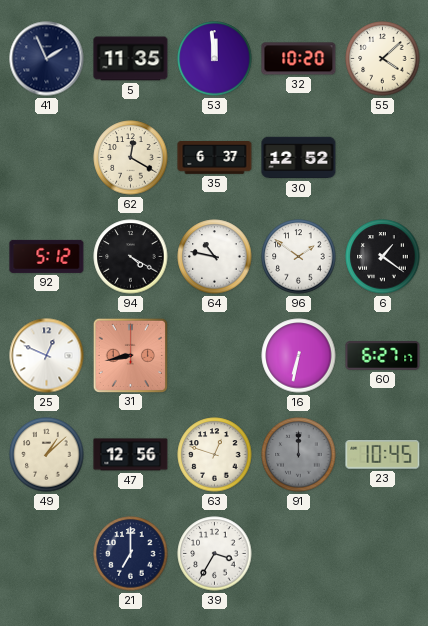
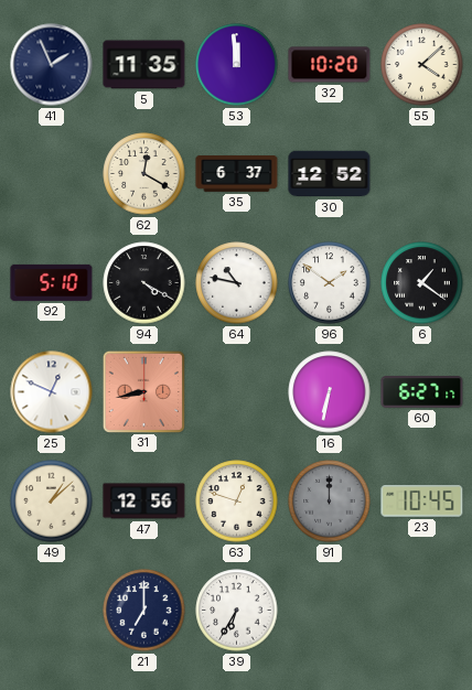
92: 5:12 -> 5:10
39: 3:35 -> 6:35
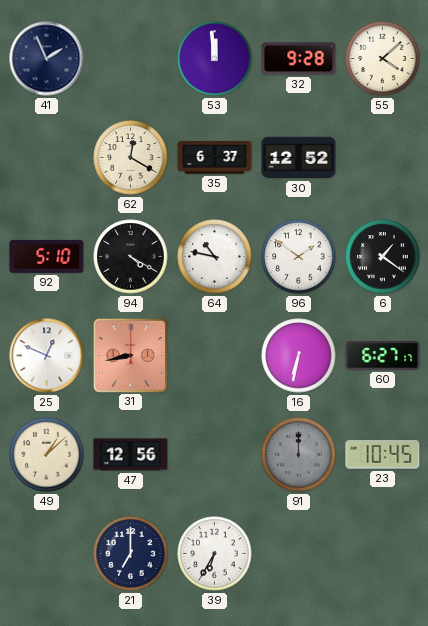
5: 11:35 -> none
32: 10:20 -> 9:28
63: 12:48 -> none
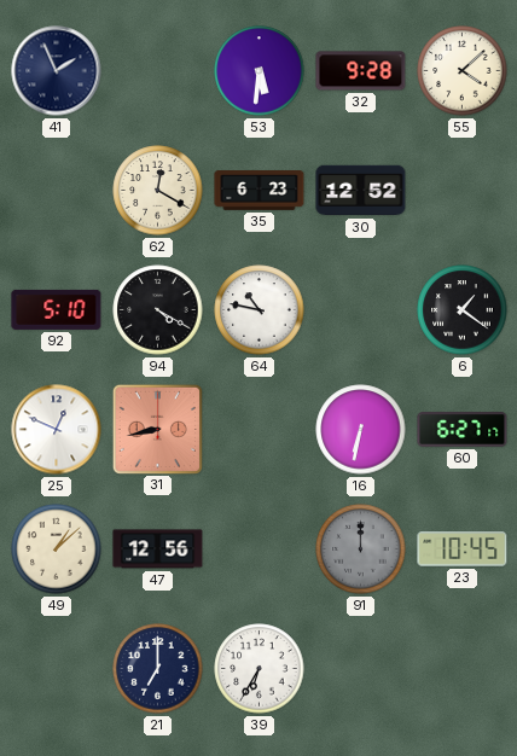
53: 11:59 -> 5:31
35: 6:37 -> 6:23
96: 1:51 -> none
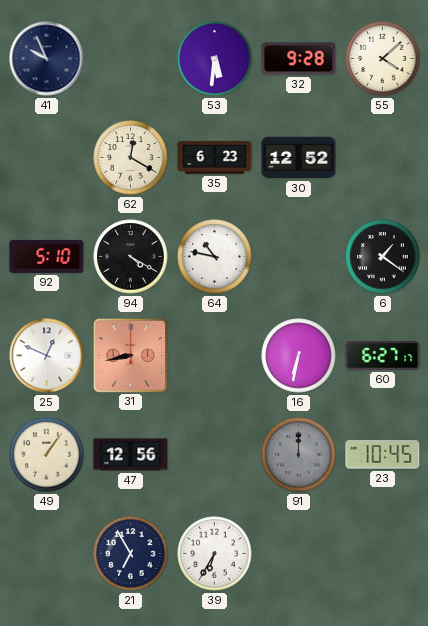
41: 1:56 -> 9:56
49: 1:08 -> 1:06
21: 7:00 -> 6:55
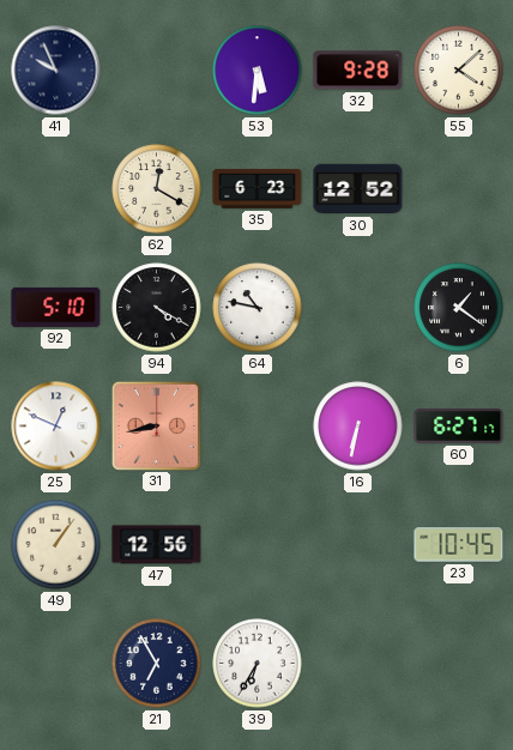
91: 12:00 -> none
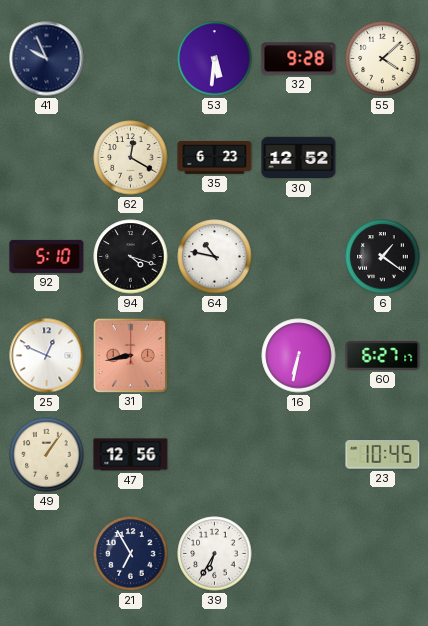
94: 4:20 -> 4:18
